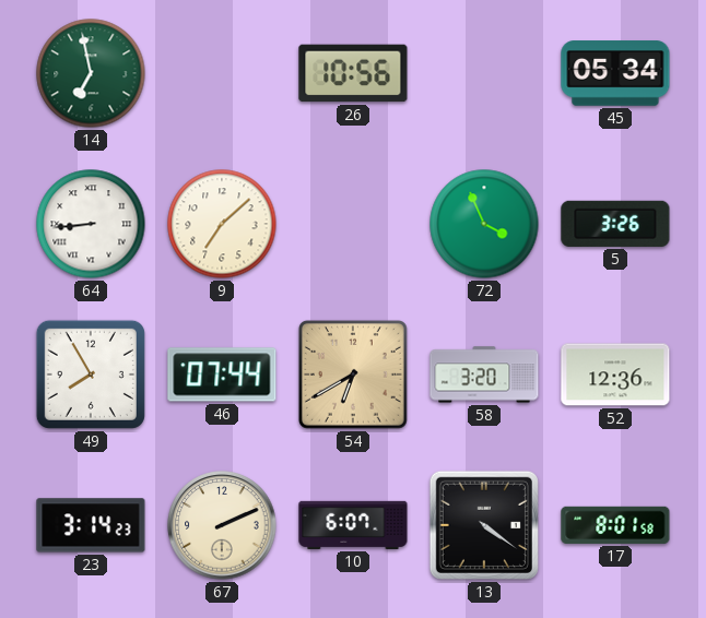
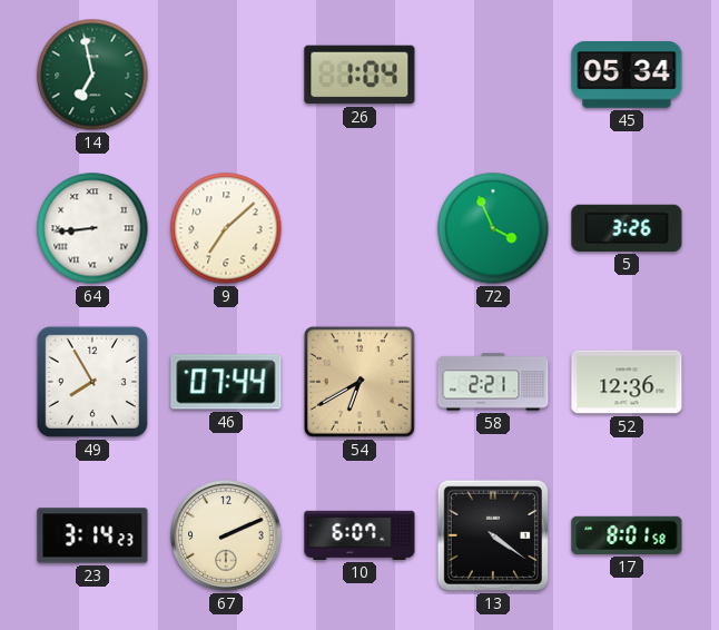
26: 10:56 -> 1:04
58: 3:20 -> 2:21
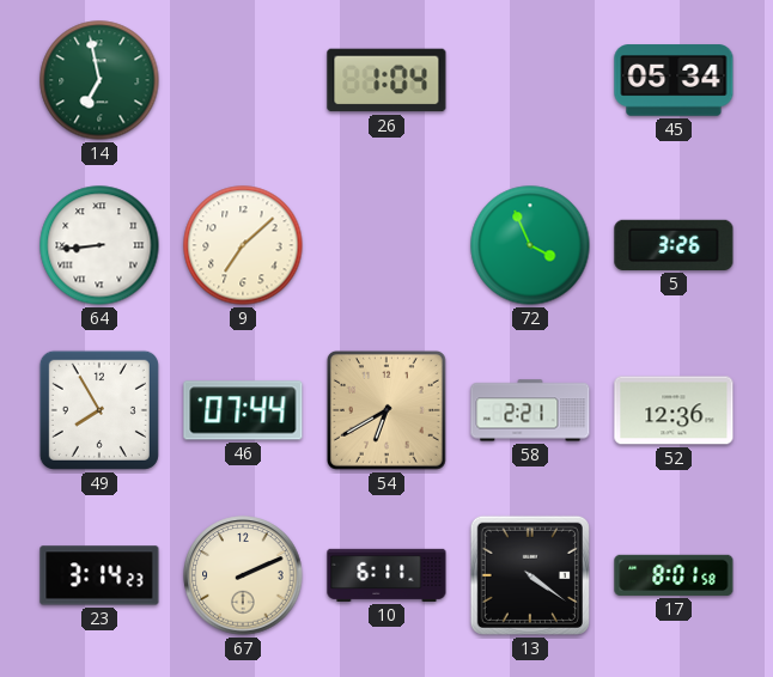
10: 6:07 -> 6:11
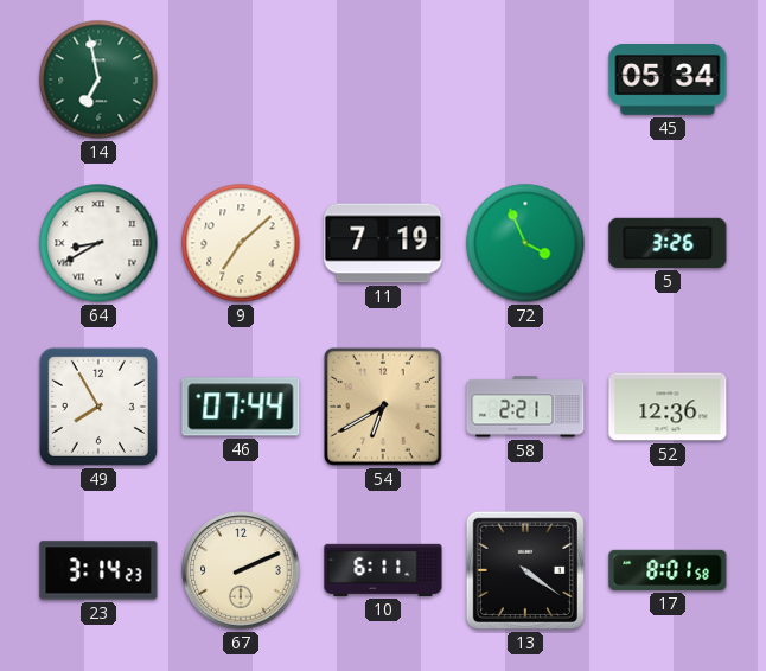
26: 1:04 -> none
64: 8:44 -> 8:40
11: none -> 7:19
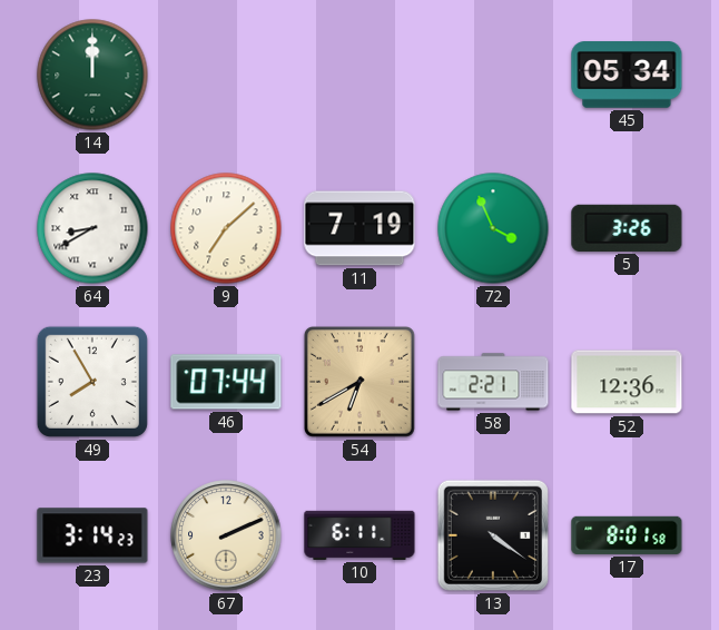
14: 6:58 -> 12:00
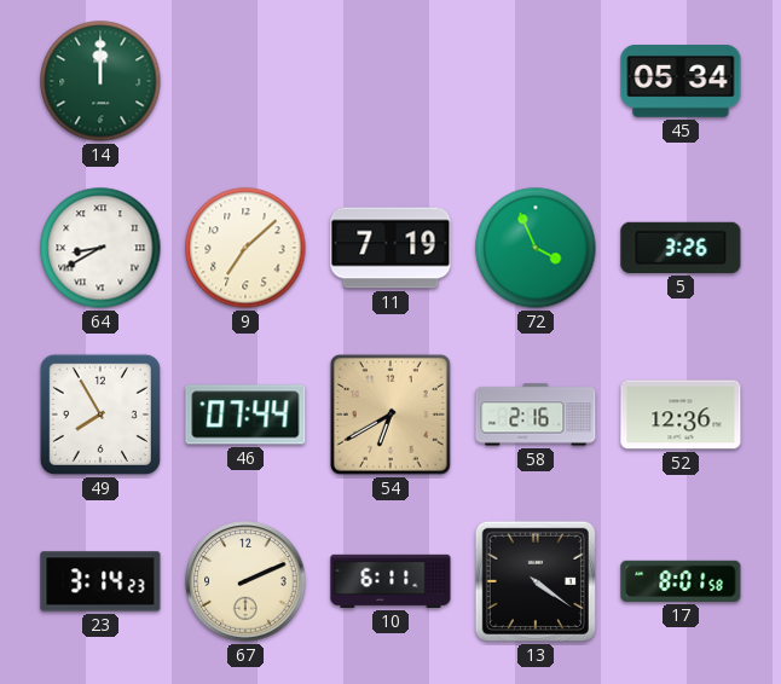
58: 2:21 -> 2:16
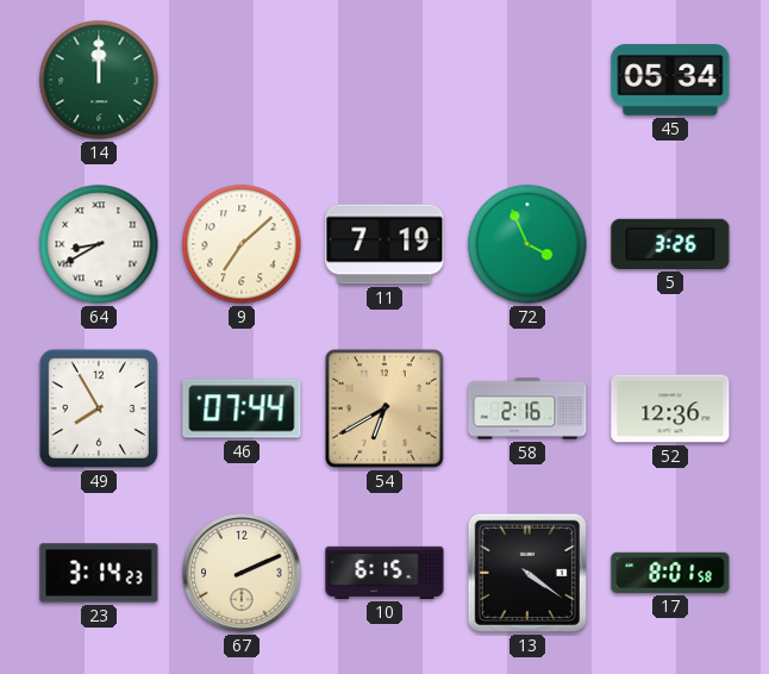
10: 6:11 -> 6:15
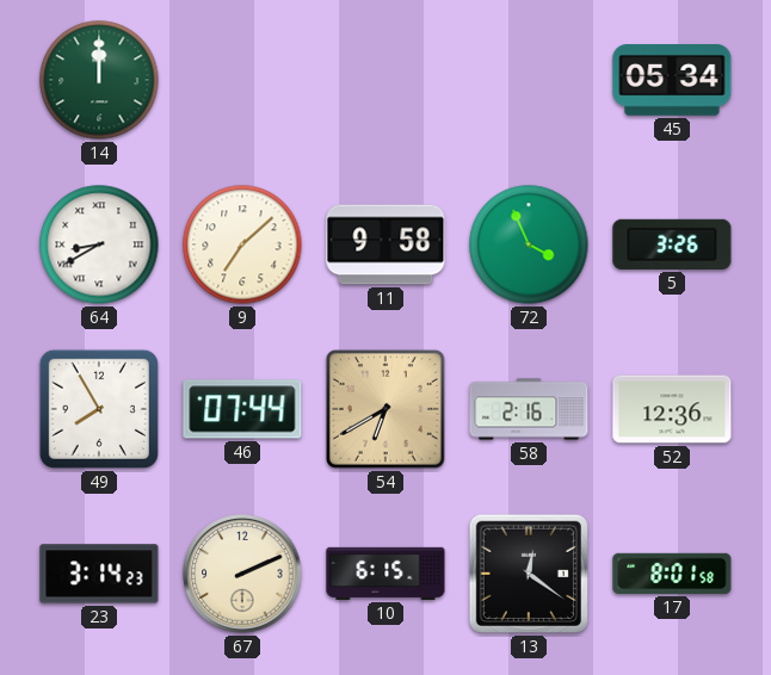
11: 7:19 -> 9:58
13: 4:21 -> 12:21
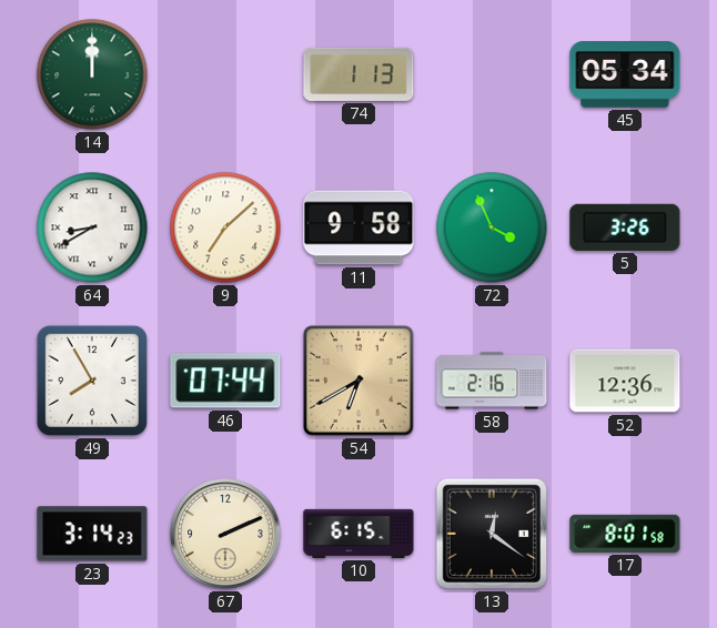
74: none -> 1:13
